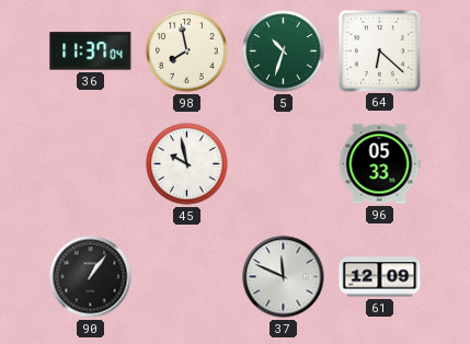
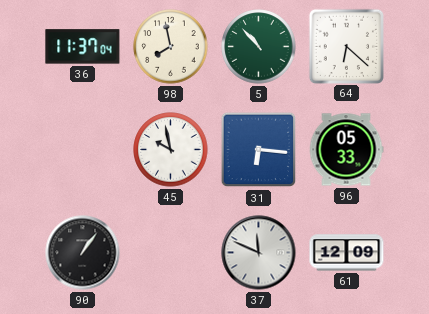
5: 10:33 -> 10:53
31: none -> 6:16
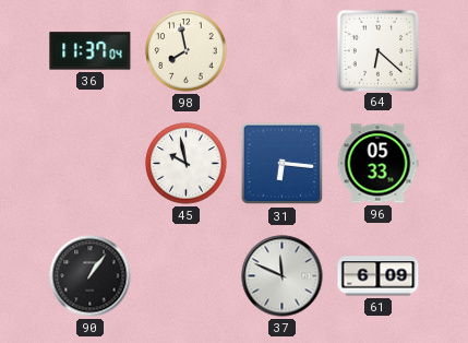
5: 10:53 -> none
61: 12:09 -> 6:09
